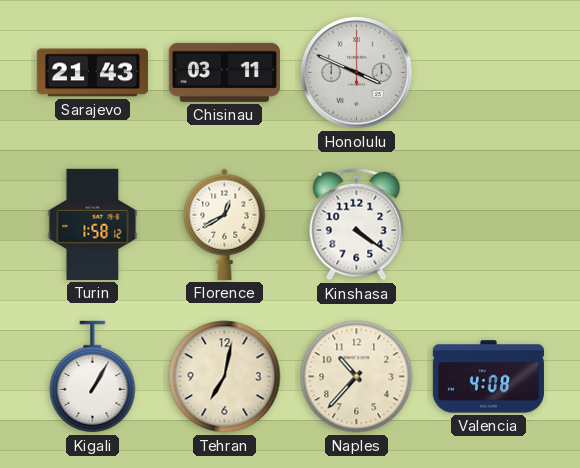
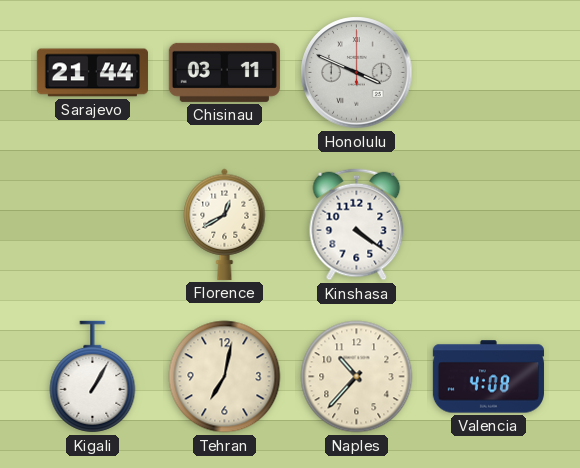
Sarajevo: 21:43 -> 21:44
Turin: 1:58 -> none
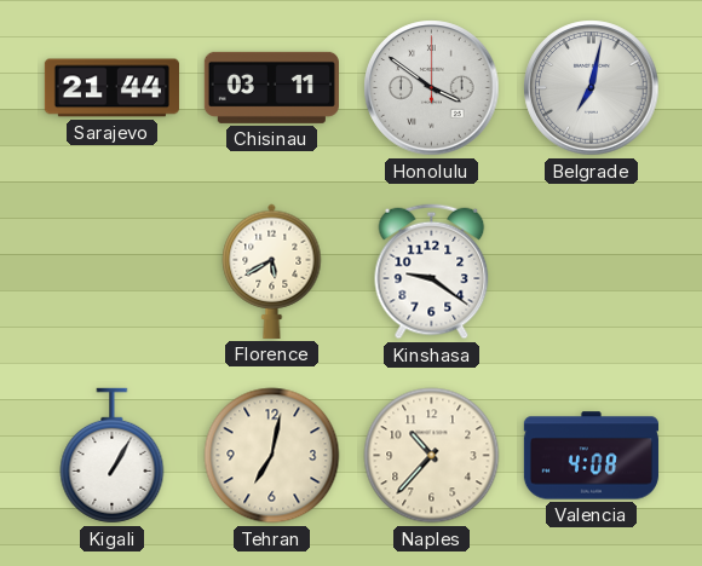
Honolulu: 3:49 -> 3:51
Belgrade: none -> 7:02
Florence: 12:40 -> 5:40
Kinshasa: 4:21 -> 9:21
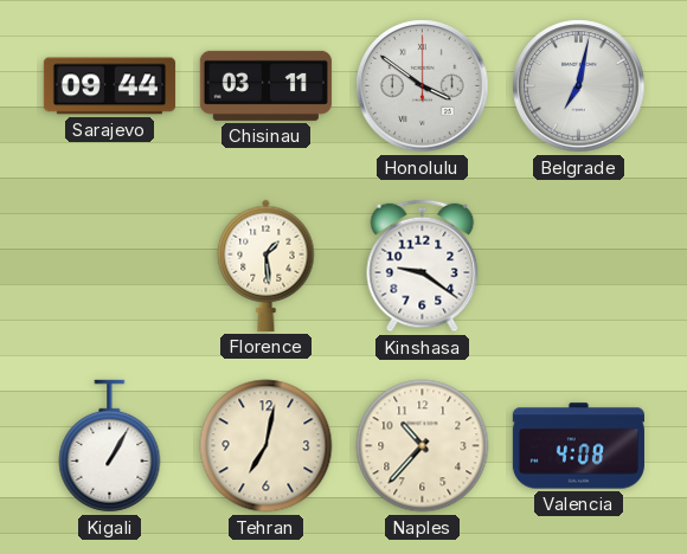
Sarajevo: 21:44 -> 09:44
Florence: 5:40 -> 1:29
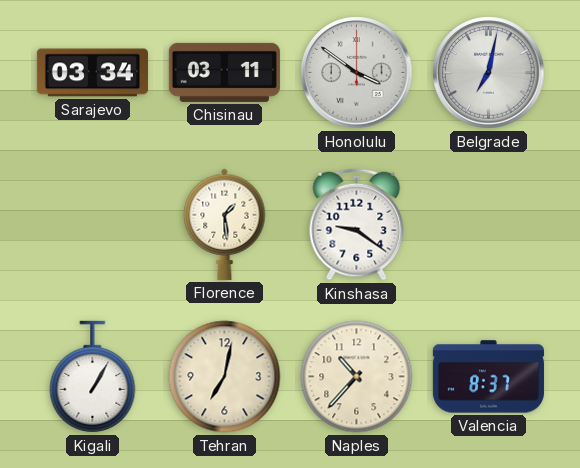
Sarajevo: 09:44 -> 03:34
Valencia: 4:08 -> 8:37
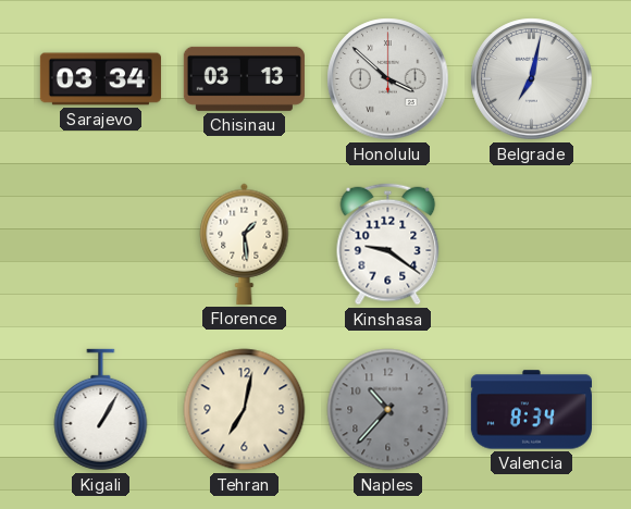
Chisinau: 03:11 -> 03:13
Honolulu: 3:51 -> 3:52
Naples dial: cream -> grey
Valencia: 8:37 -> 8:34
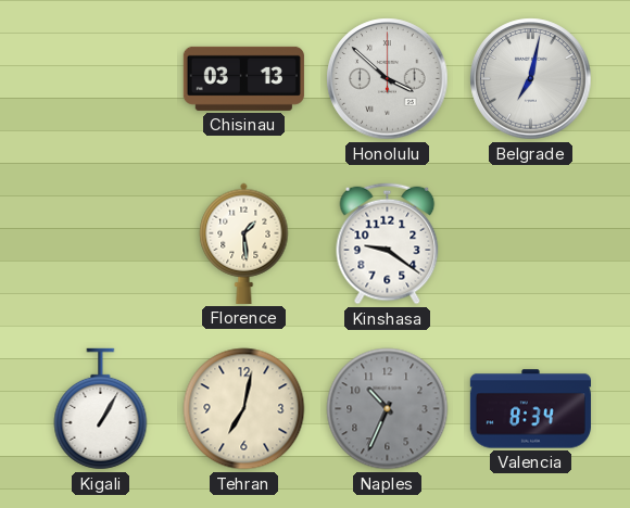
Sarajevo: 03:34 -> none
Naples: 10:37 -> 10:34
